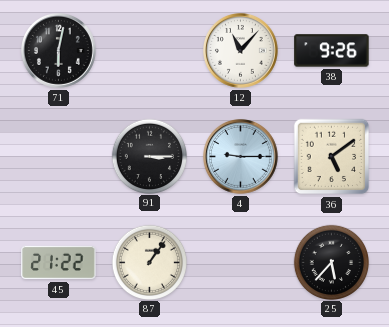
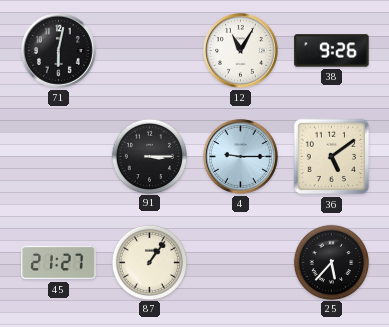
12: 11:07 -> 11:05
45: 21:22 -> 21:27
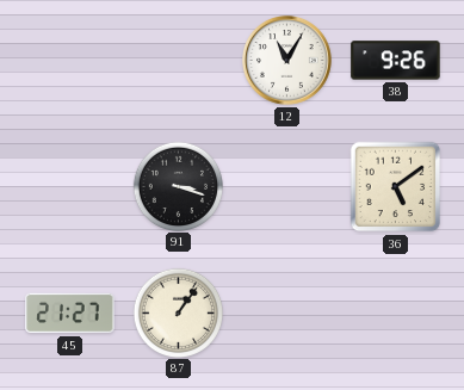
71: 6:02 -> none
91: 3:15 -> 3:18
4: 9:15 -> none
25: 5:37 -> none
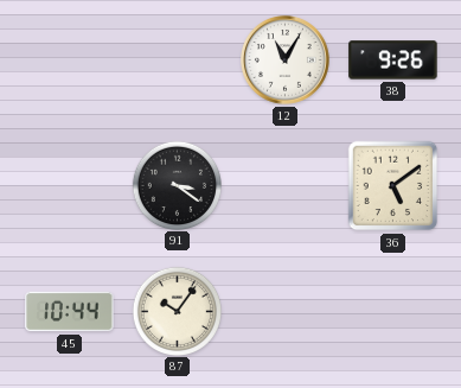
91: 3:18 -> 3:21
45: 21:27 -> 10:44
87: 1:06 -> 10:06
